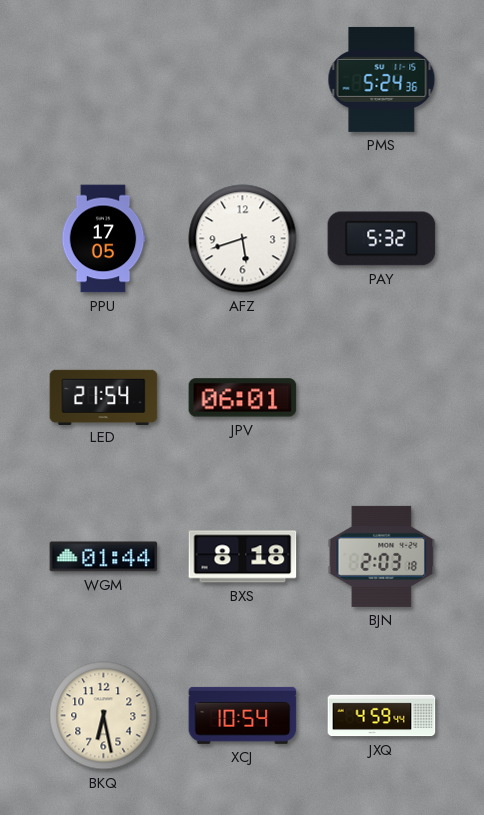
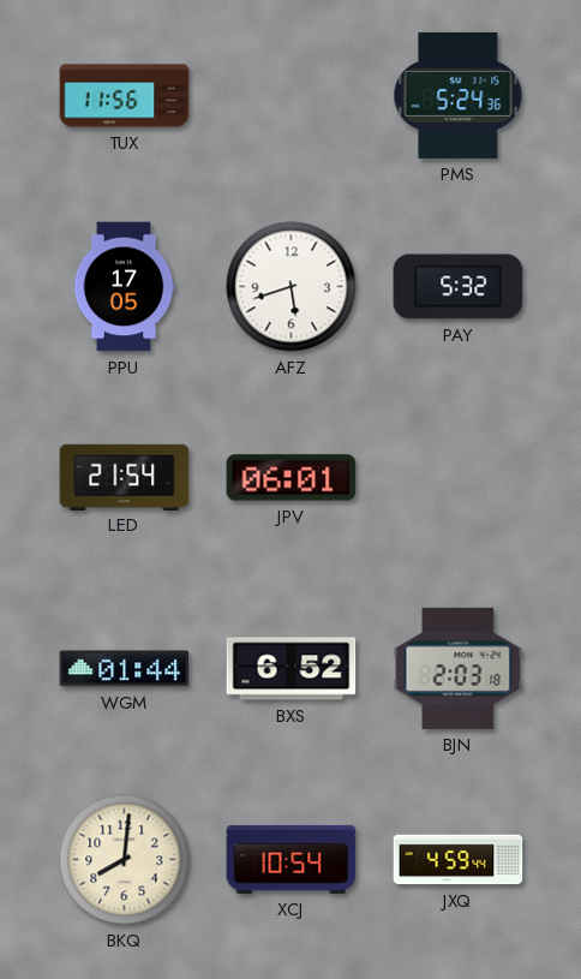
TUX: none -> 11:56
BXS: 8:18 -> 6:52
BKQ: 6:28 -> 8:01
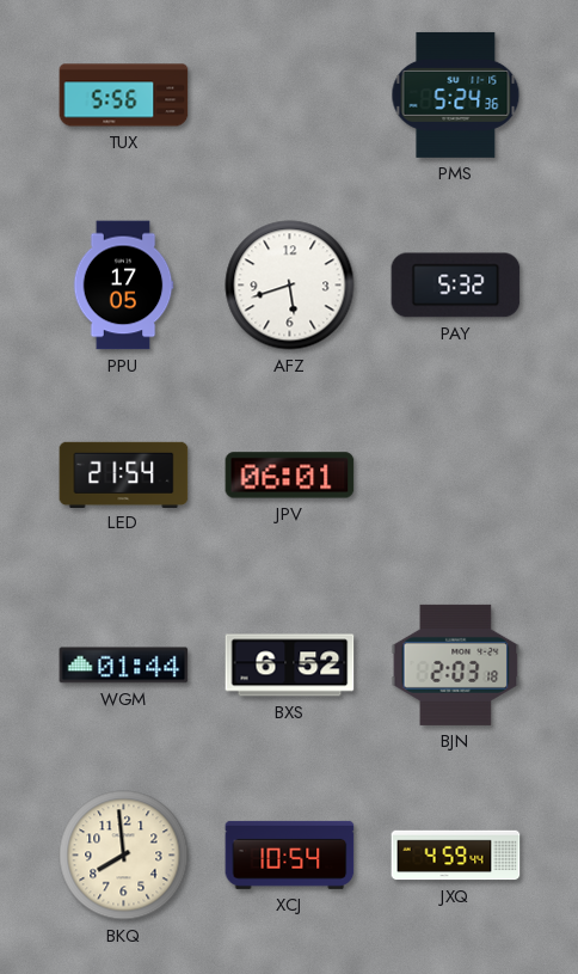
TUX: 11:56 -> 5:56
BKQ: 8:01 -> 7:59
